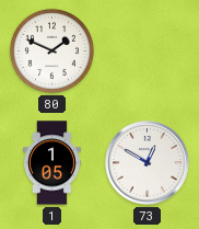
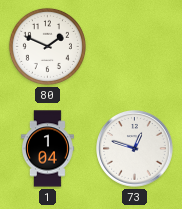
1: 1:05 -> 1:04
73: 12:50 -> 12:48
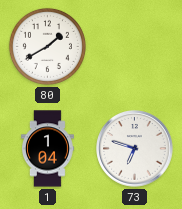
80: 1:49 -> 1:40
73: 12:48 -> 6:48
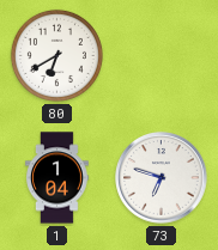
80: 1:40 -> 6:40
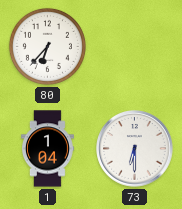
80: 6:40 -> 6:37
73: 6:48 -> 6:30
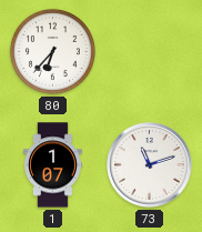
1: 1:04 -> 1:07
73: 6:30 -> 11:12
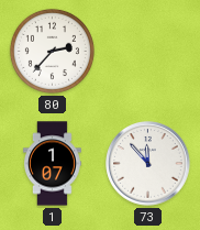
80: 6:37 -> 2:37
73: 11:12 -> 11:53
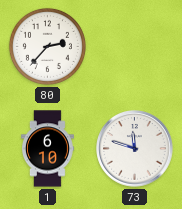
1: 1:07 -> 6:10
73: 11:53 -> 11:48
